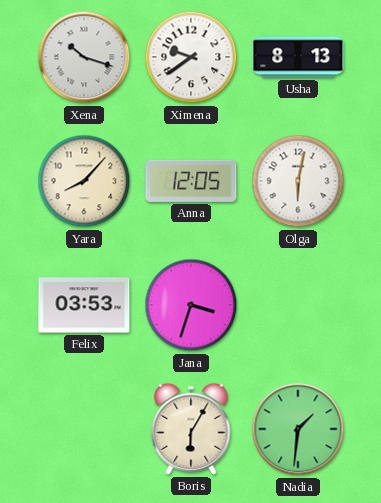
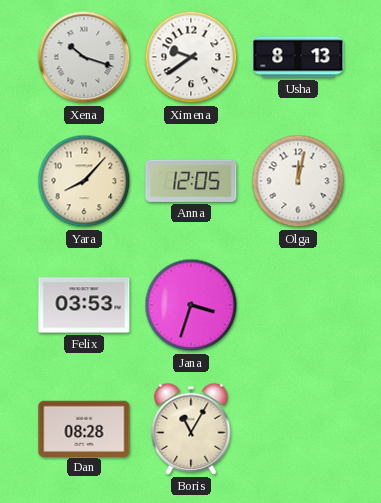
Olga: 6:02 -> 12:02
Dan: none -> 08:28
Boris: 6:05 -> 11:05
Nadia: 1:31 -> none
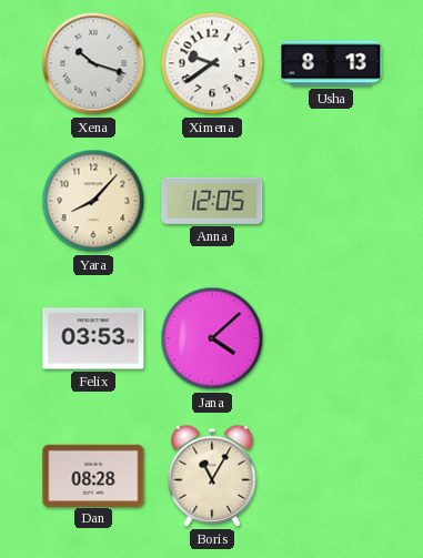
Olga: 12:02 -> none
Jana: 3:33 -> 4:08
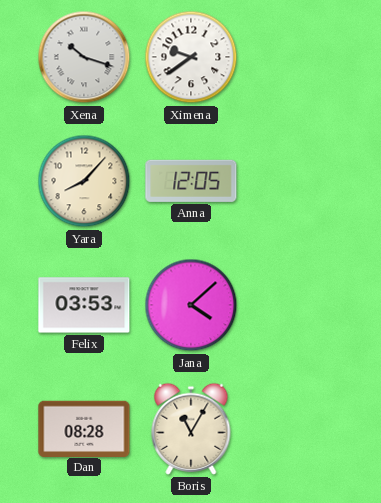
Usha: 8:13 -> none
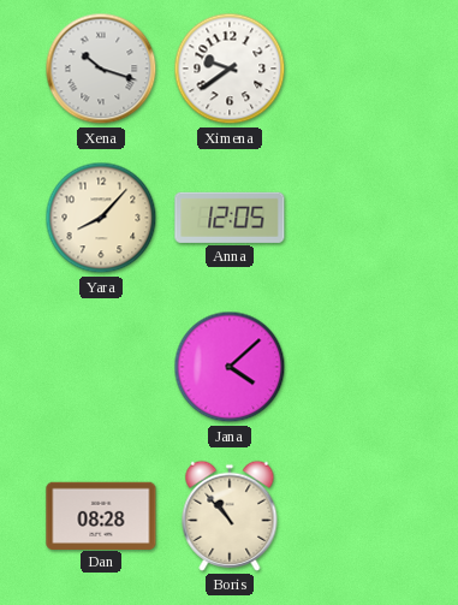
Felix: 03:53 -> none
Boris: 11:05 -> 10:53
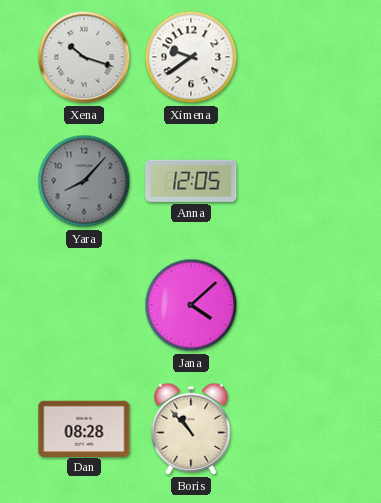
Yara dial: cream -> grey
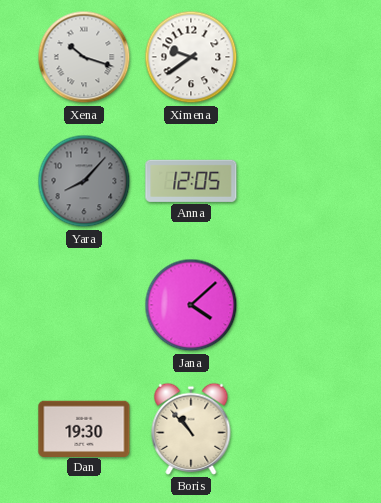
Dan: 08:28 -> 19:30
